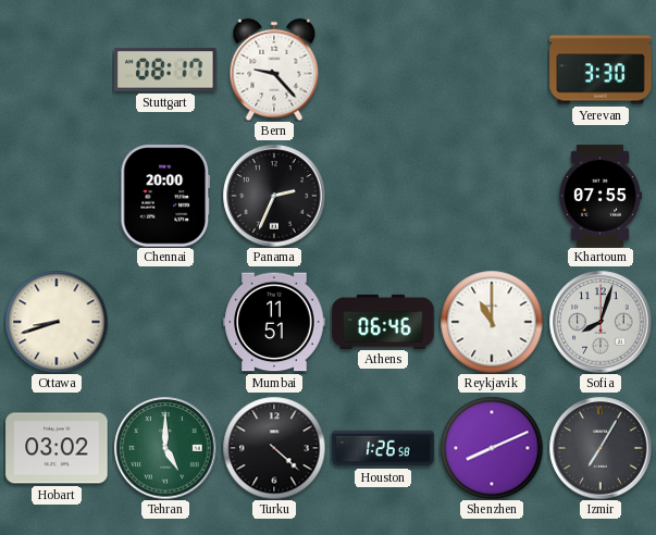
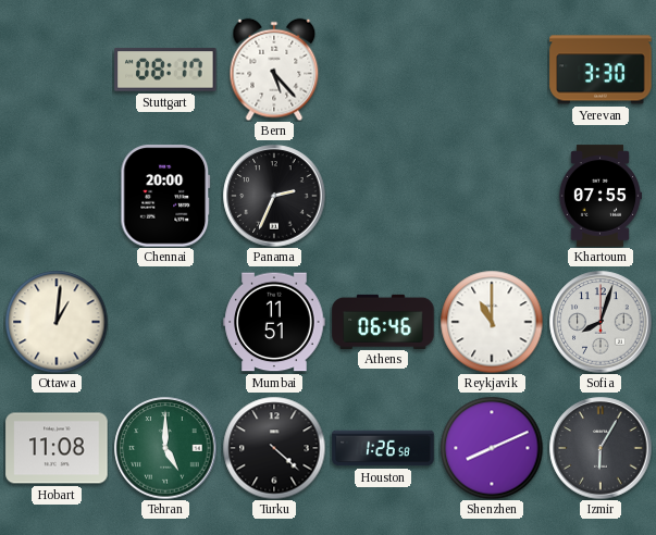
Bern: 9:23 -> 5:23
Ottawa: 8:42 -> 1:01
Hobart: 03:02 -> 11:08
Izmir: 7:05 -> 6:05
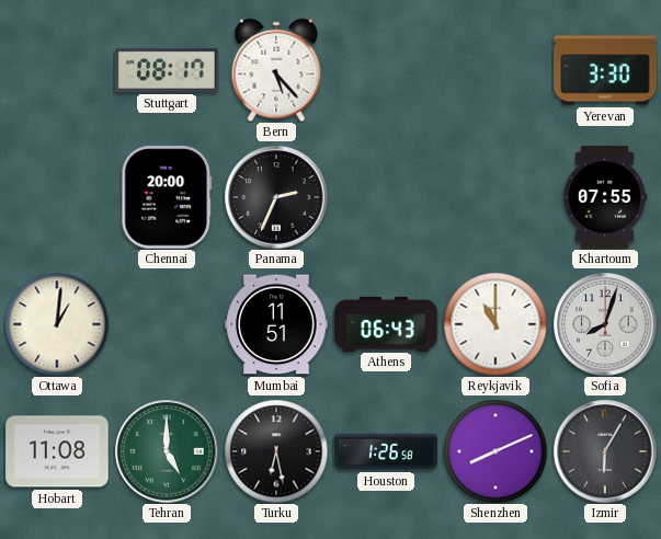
Athens: 06:46 -> 06:43
Turku: 4:22 -> 6:28
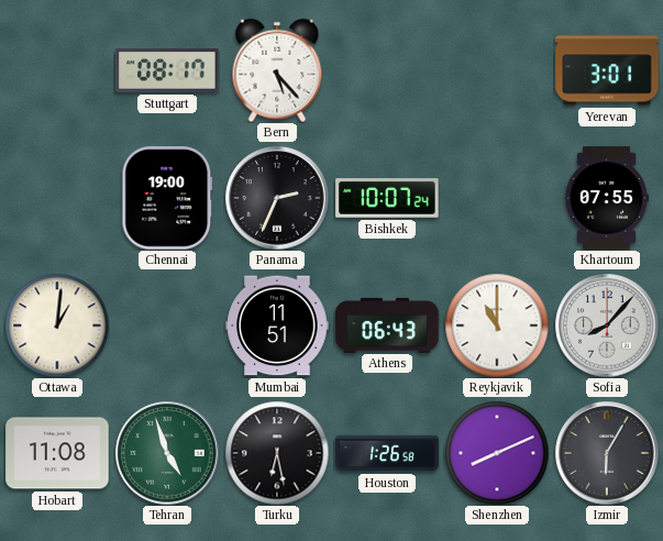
Yerevan: 3:30 -> 3:01
Chennai: 20:00 -> 19:00
Bishkek: none -> 10:07
Sofia: 8:03 -> 8:07
Tehran: 5:00 -> 4:57
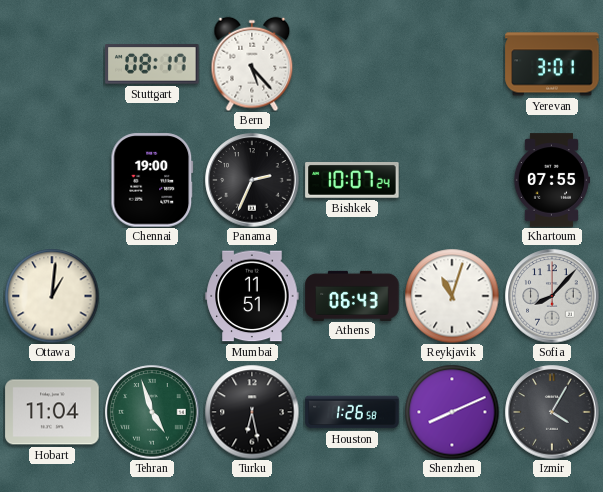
Reykjavik: 11:00 -> 11:03
Hobart: 11:08 -> 11:04
Izmir: 6:05 -> 4:05
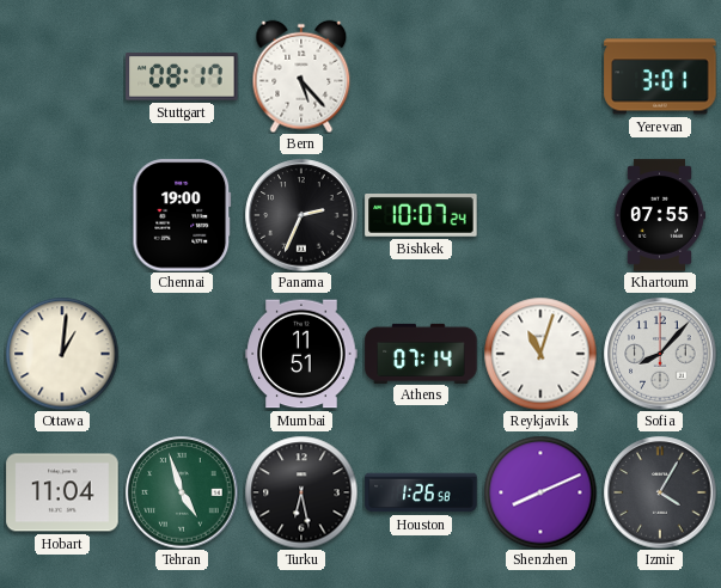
Athens: 06:43 -> 07:14
